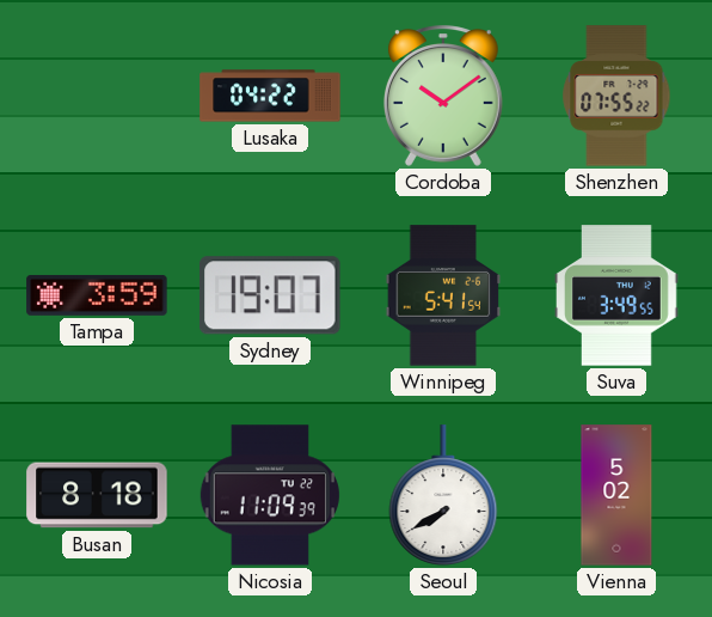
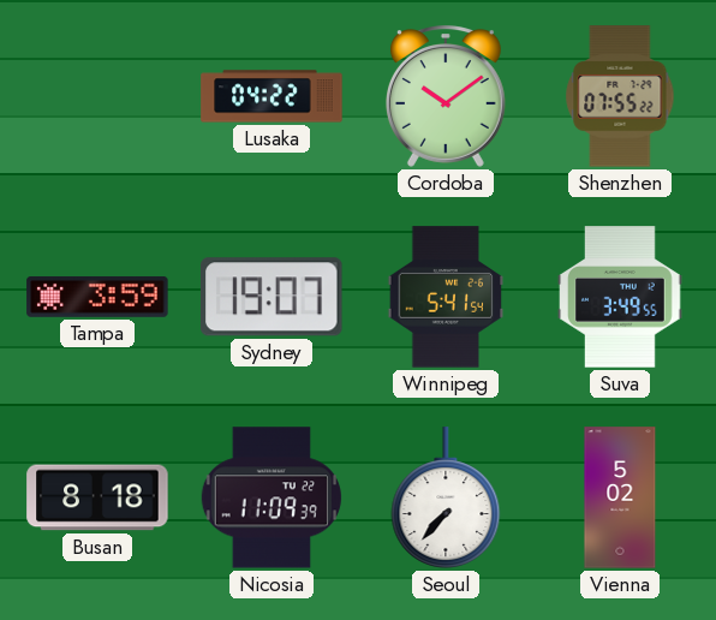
Seoul: 7:40 -> 7:37
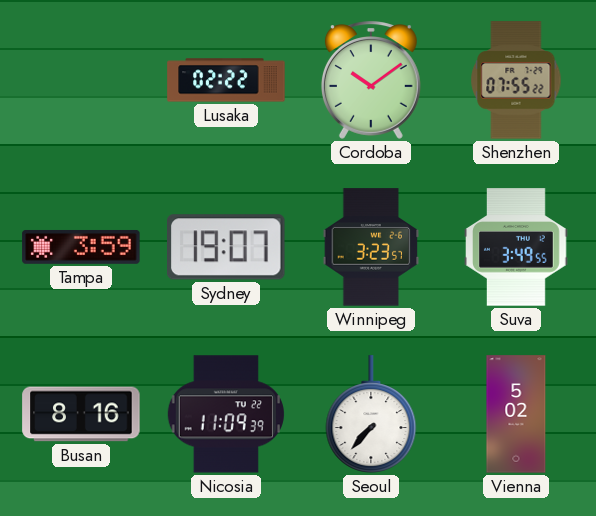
Lusaka: 04:22 -> 02:22
Winnipeg: 5:41 -> 3:23
Busan: 8:18 -> 8:16
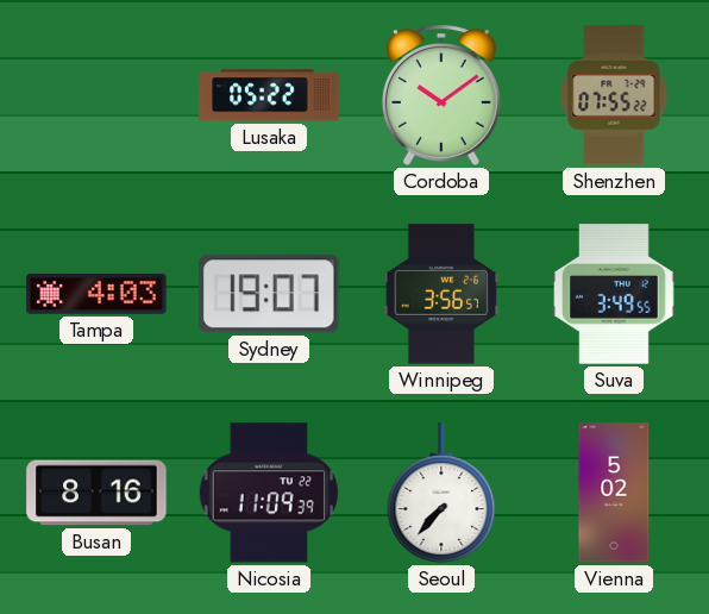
Lusaka: 02:22 -> 05:22
Tampa: 3:59 -> 4:03
Winnipeg: 3:23 -> 3:56
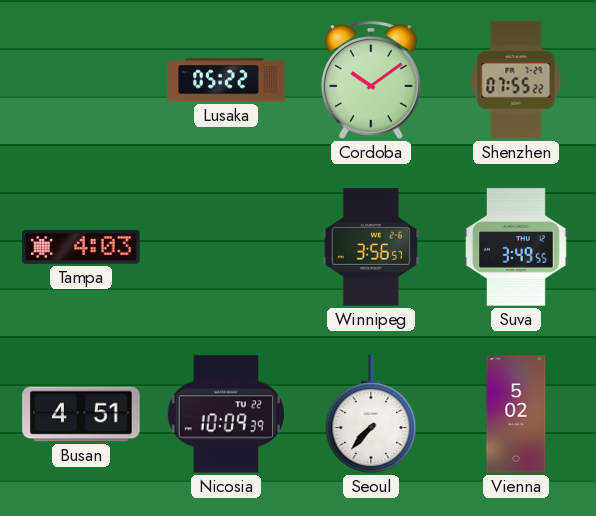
Sydney: 19:07 -> none
Busan: 8:16 -> 4:51
Nicosia: 11:09 -> 10:09
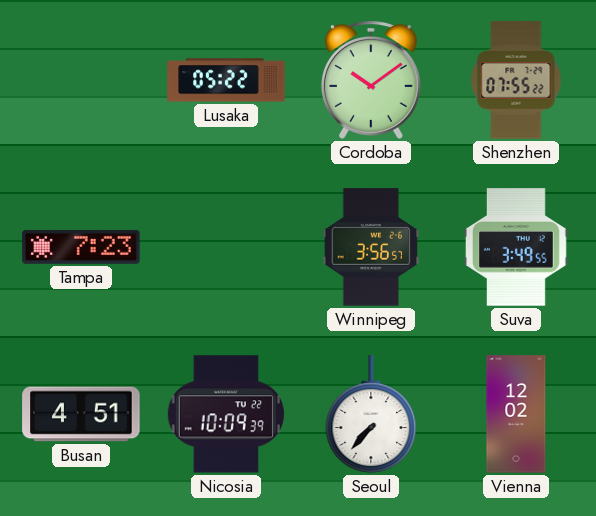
Tampa: 4:03 -> 7:23
Vienna: 5:02 -> 12:02
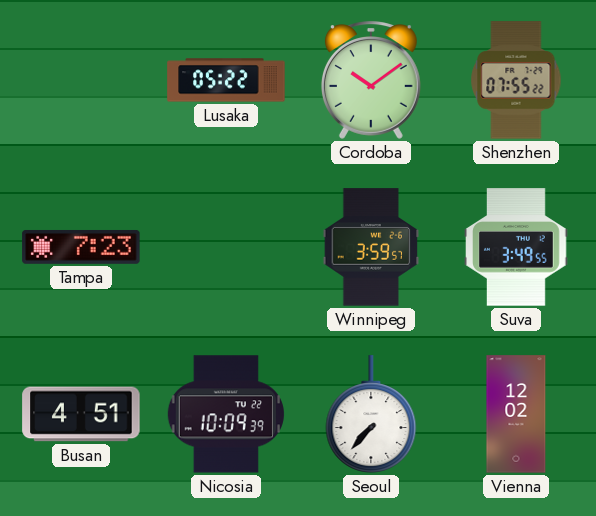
Winnipeg: 3:56 -> 3:59
